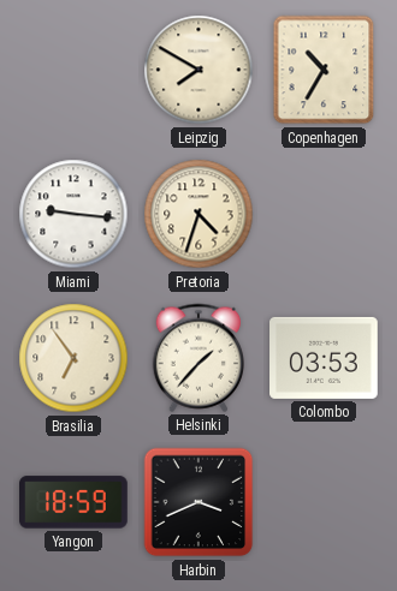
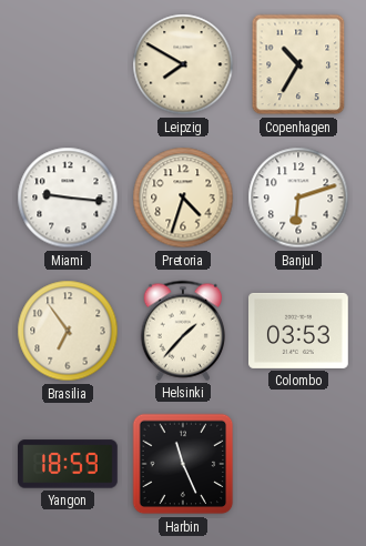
Banjul: none -> 6:12
Harbin: 3:41 -> 11:26
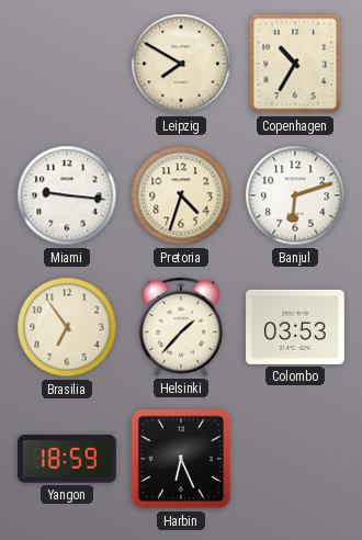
Harbin: 11:26 -> 6:26
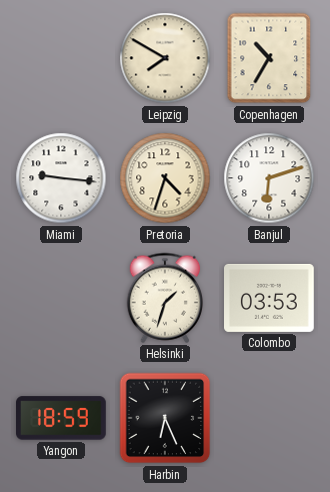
Brasilia: 6:54 -> none
Helsinki: 1:37 -> 1:33
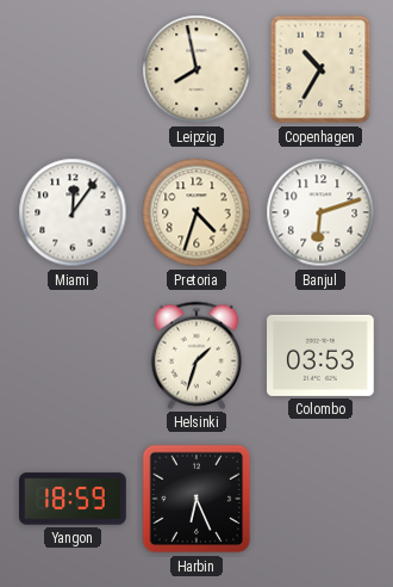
Leipzig: 7:50 -> 7:58
Miami: 9:16 -> 12:06
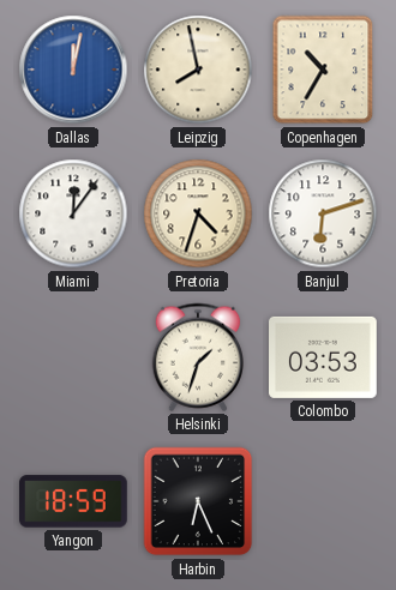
Dallas: none -> 12:02
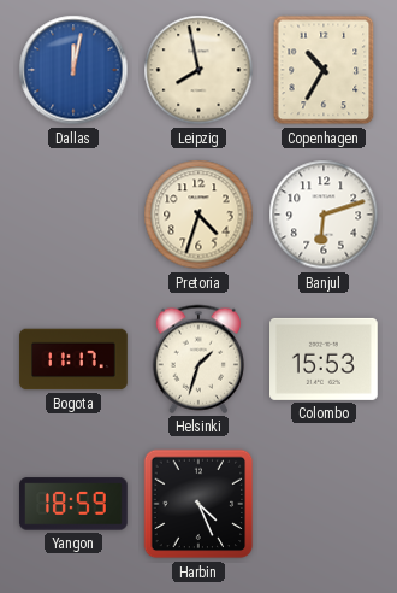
Miami: 12:06 -> none
Bogota: none -> 11:17
Colombo: 03:53 -> 15:53
Harbin: 6:26 -> 4:26
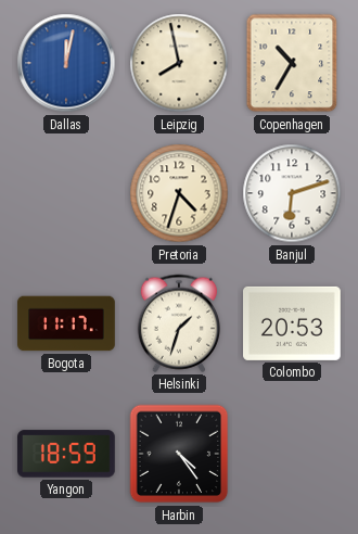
Colombo: 15:53 -> 20:53
Harbin: 4:26 -> 4:24
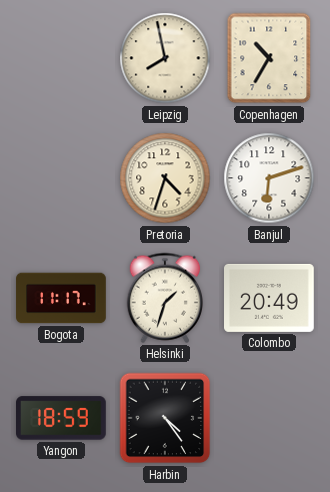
Dallas: 12:02 -> none
Colombo: 20:53 -> 20:49
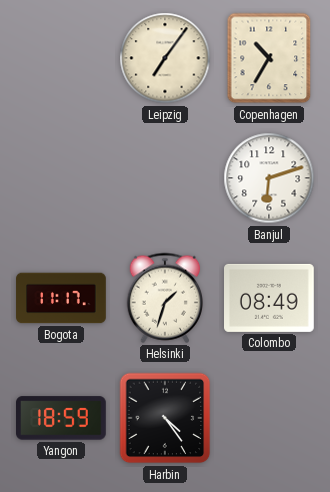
Leipzig: 7:58 -> 7:06
Pretoria: 4:33 -> none
Colombo: 20:49 -> 08:49
